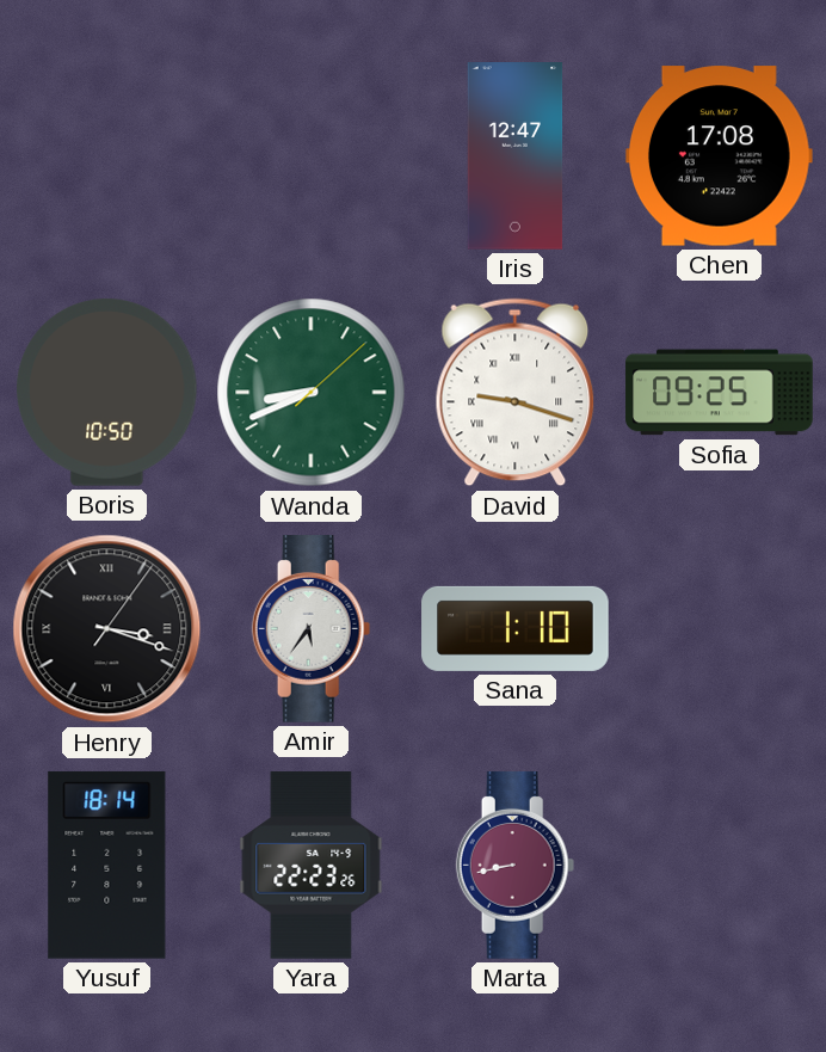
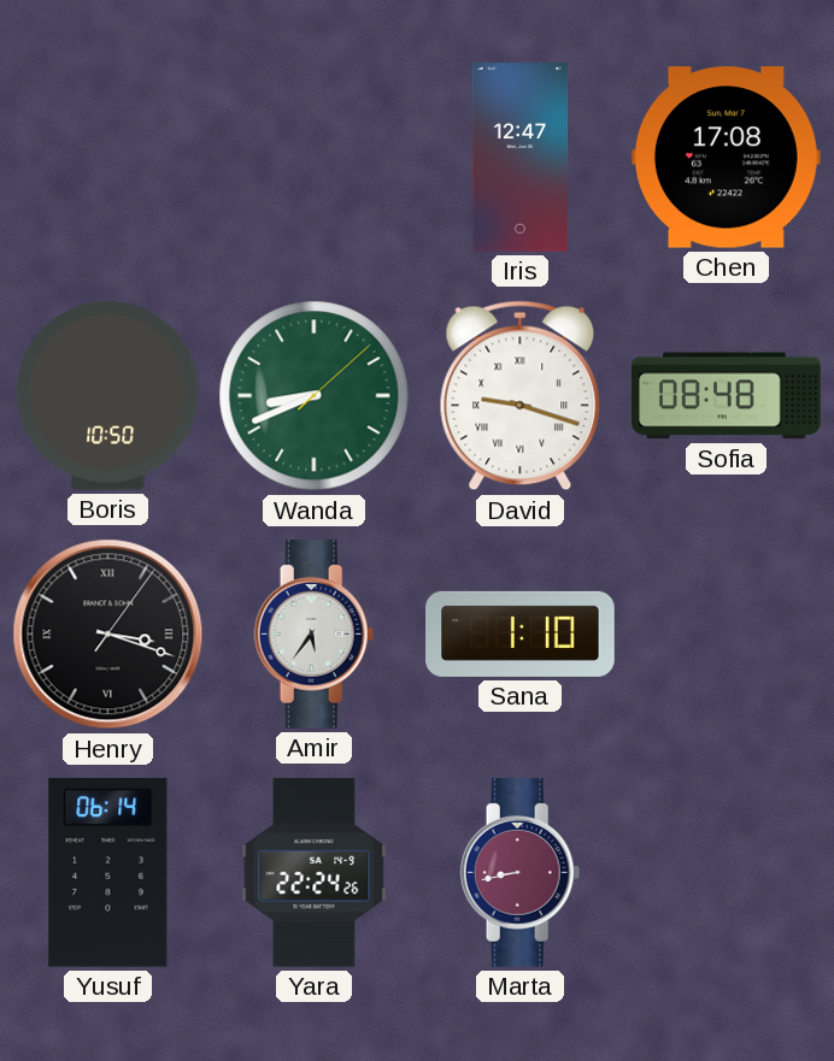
Sofia: 09:25 -> 08:48
Yusuf: 18:14 -> 06:14
Yara: 22:23 -> 22:24
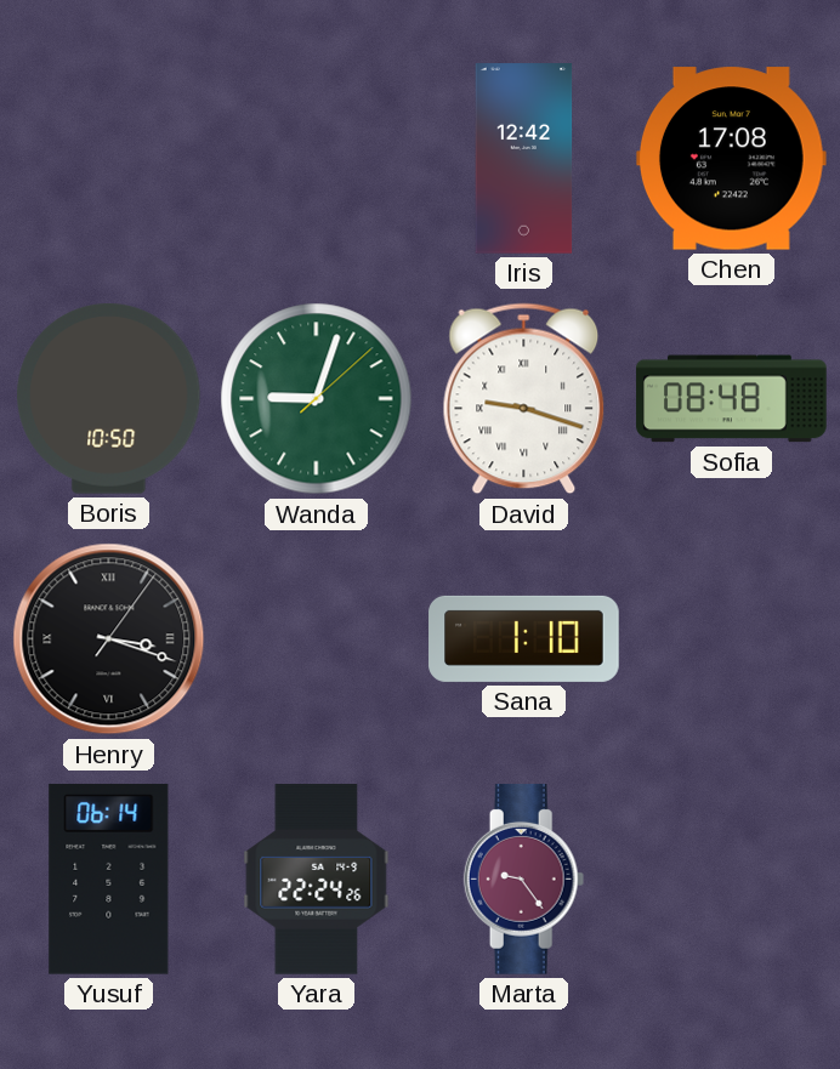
Iris: 12:47 -> 12:42
Wanda: 8:41 -> 9:03
Amir: 5:36 -> none
Marta: 8:43 -> 9:24
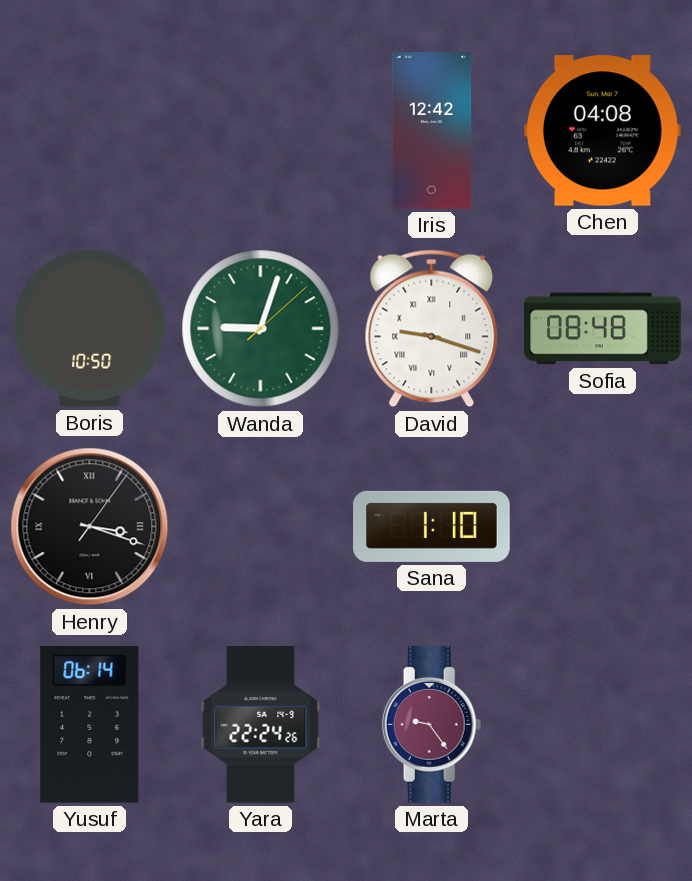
Chen: 17:08 -> 04:08
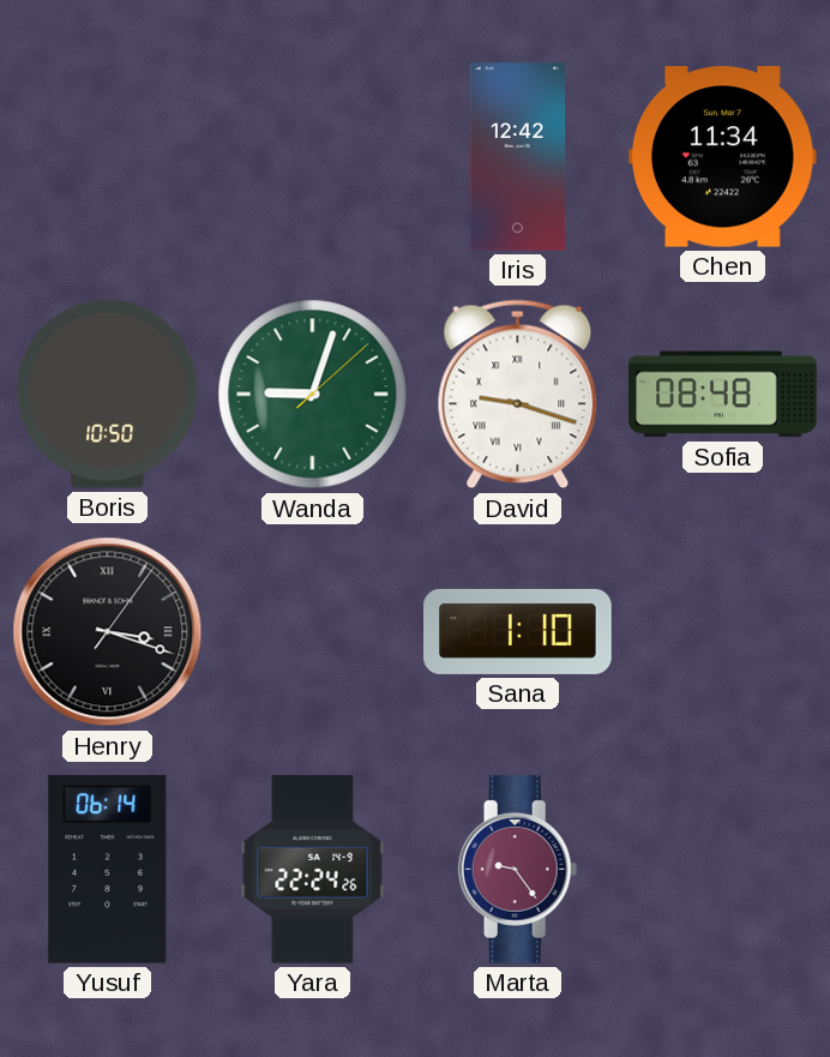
Chen: 04:08 -> 11:34
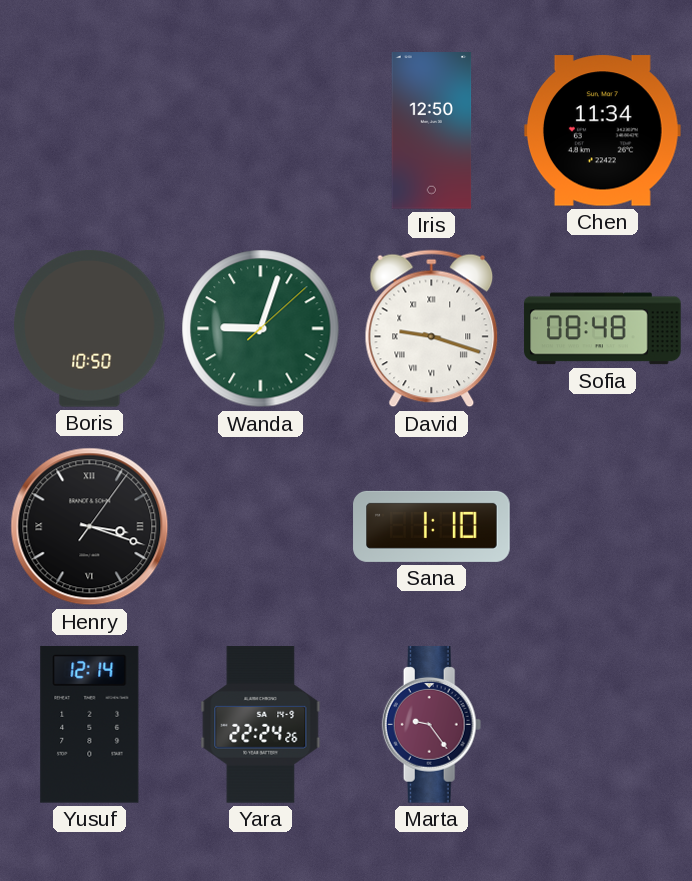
Iris: 12:42 -> 12:50
Yusuf: 06:14 -> 12:14
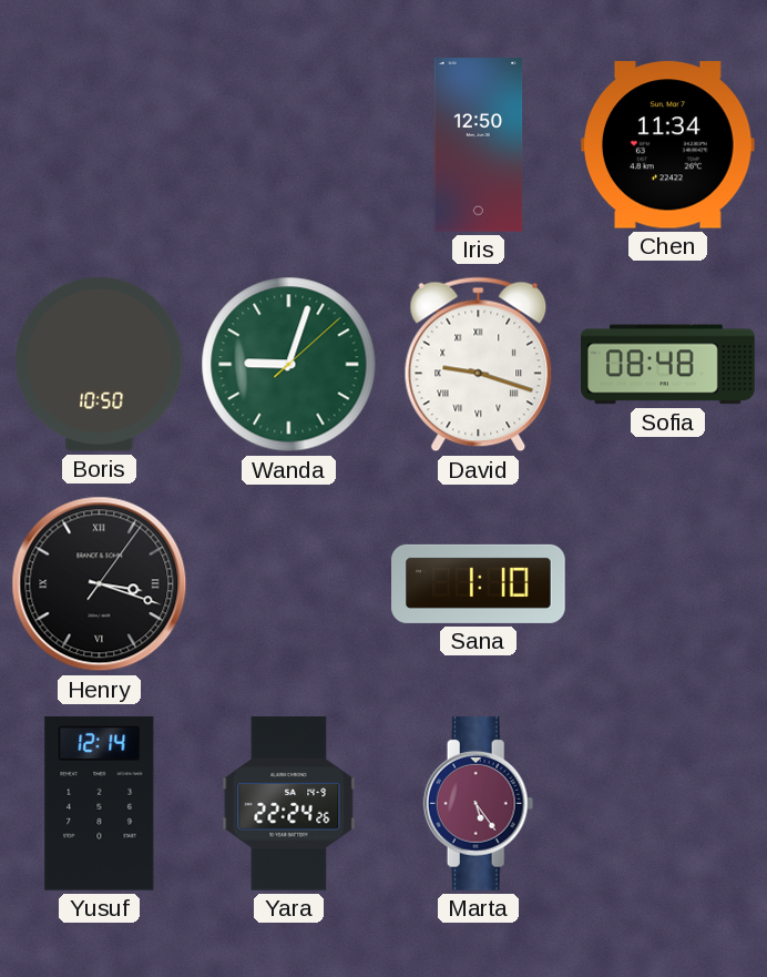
Marta: 9:24 -> 5:24
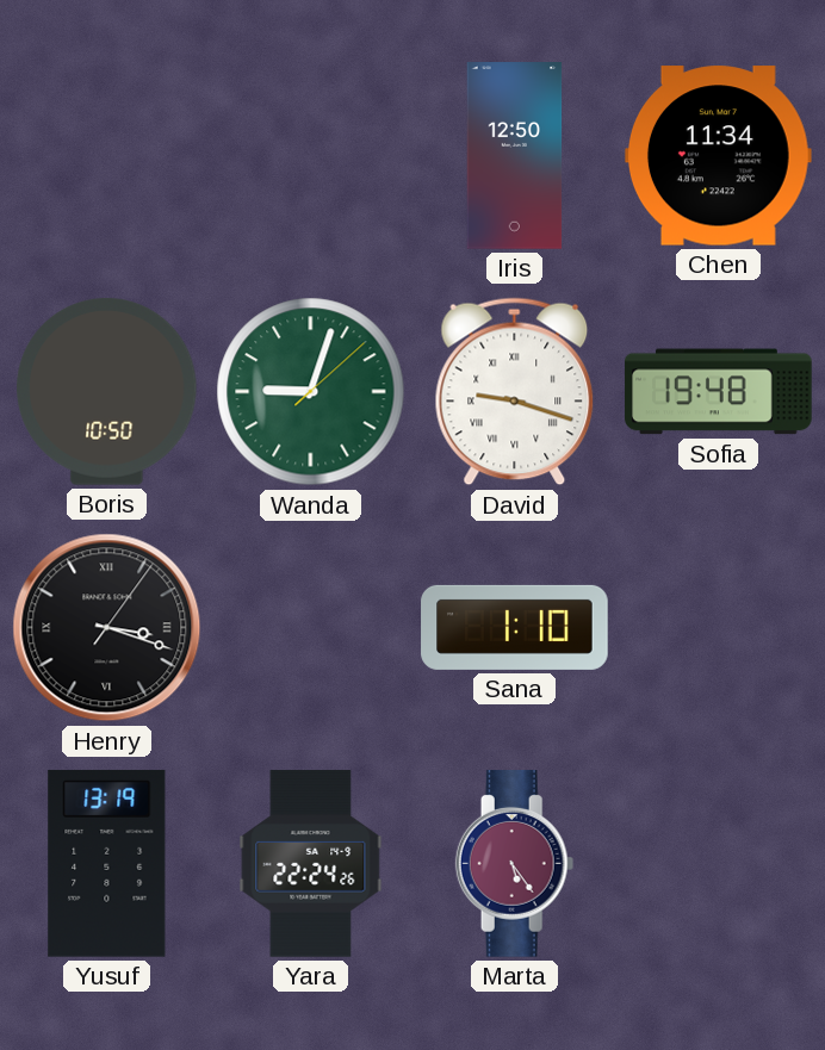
Sofia: 08:48 -> 19:48
Yusuf: 12:14 -> 13:19
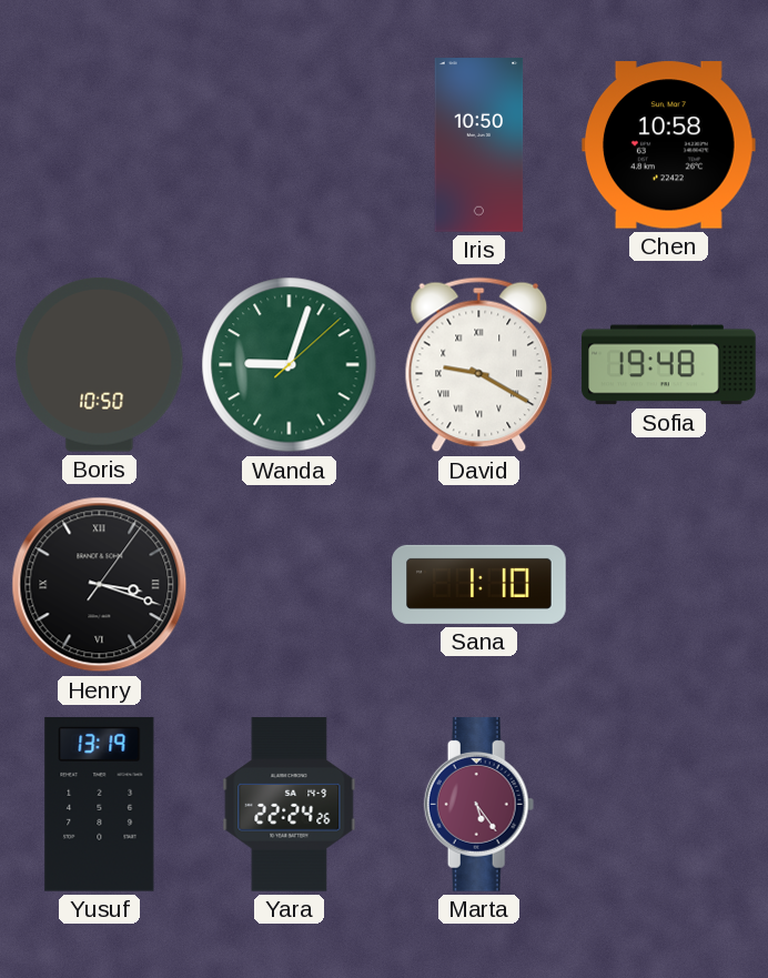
Iris: 12:50 -> 10:50
Chen: 11:34 -> 10:58
David: 9:18 -> 9:20
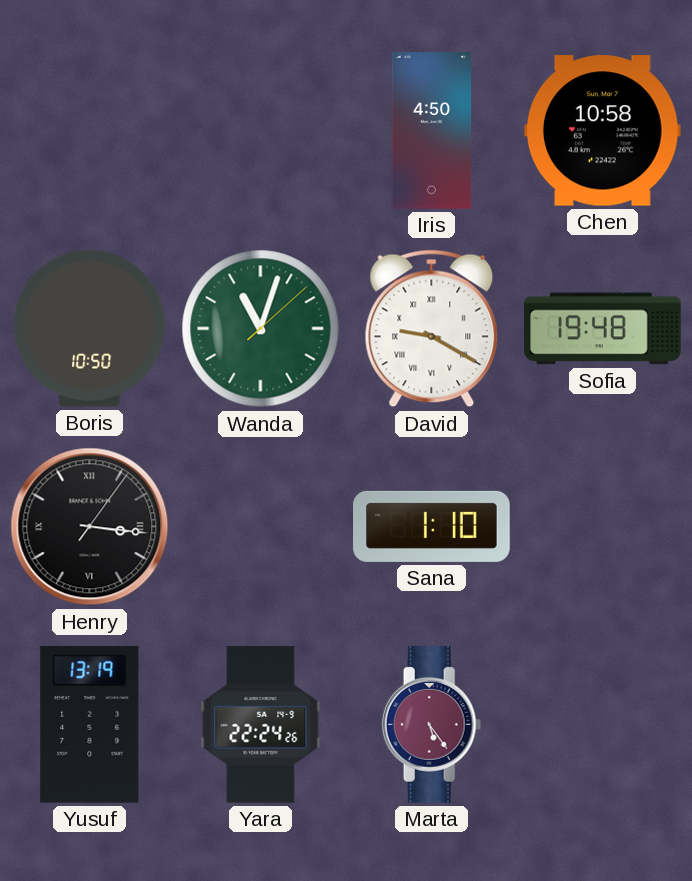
Iris: 10:50 -> 4:50
Wanda: 9:03 -> 11:03
Henry: 3:18 -> 3:16
